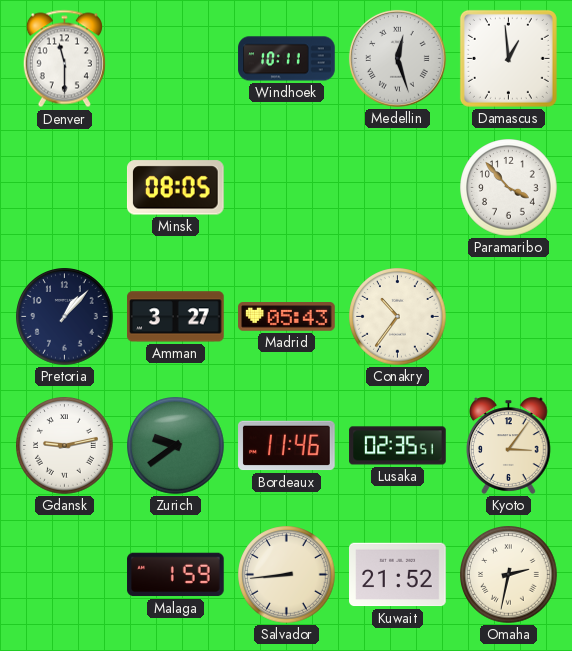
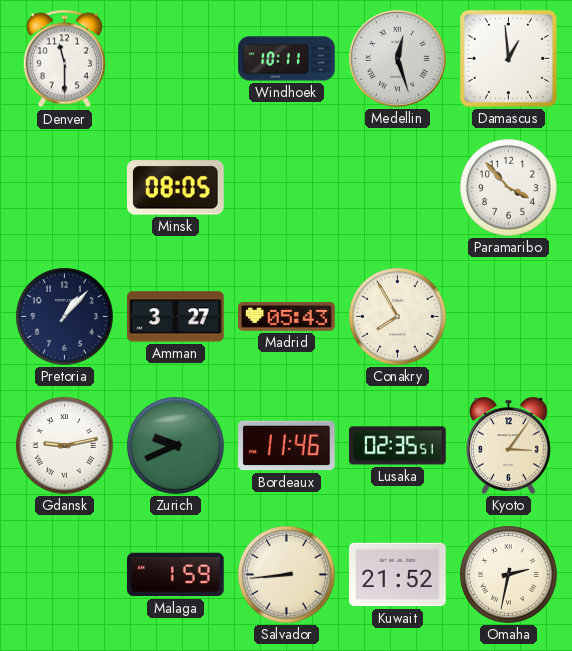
Conakry: 10:36 -> 7:55
Zurich: 9:39 -> 9:41
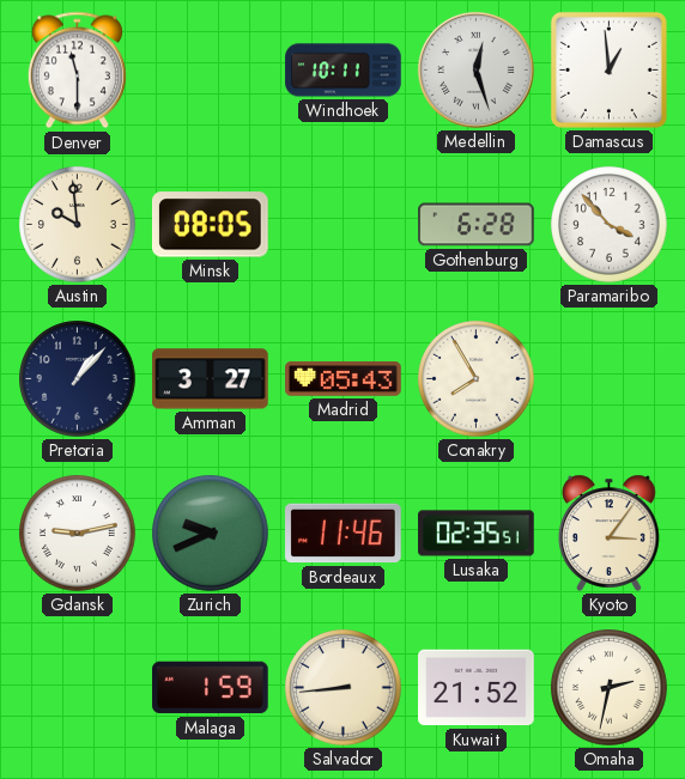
Austin: none -> 9:59
Gothenburg: none -> 6:28
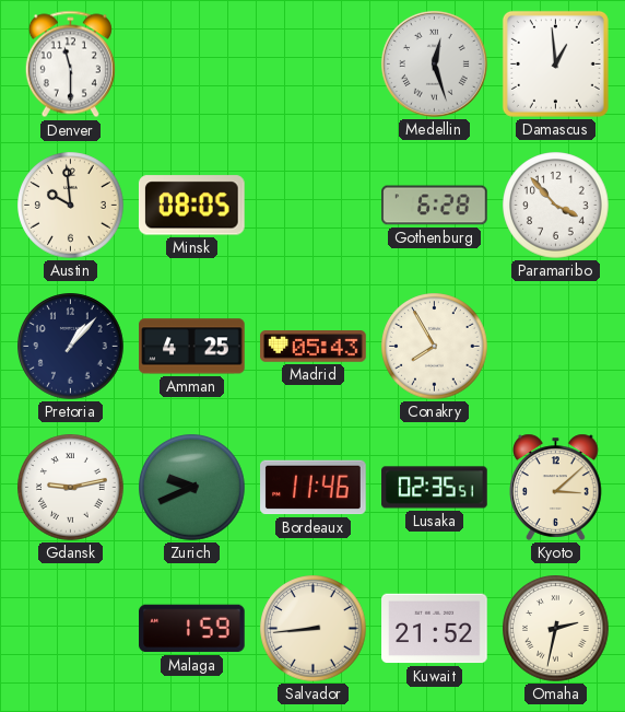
Windhoek: 10:11 -> none
Amman: 3:27 -> 4:25
Kyoto: 3:06 -> 3:08
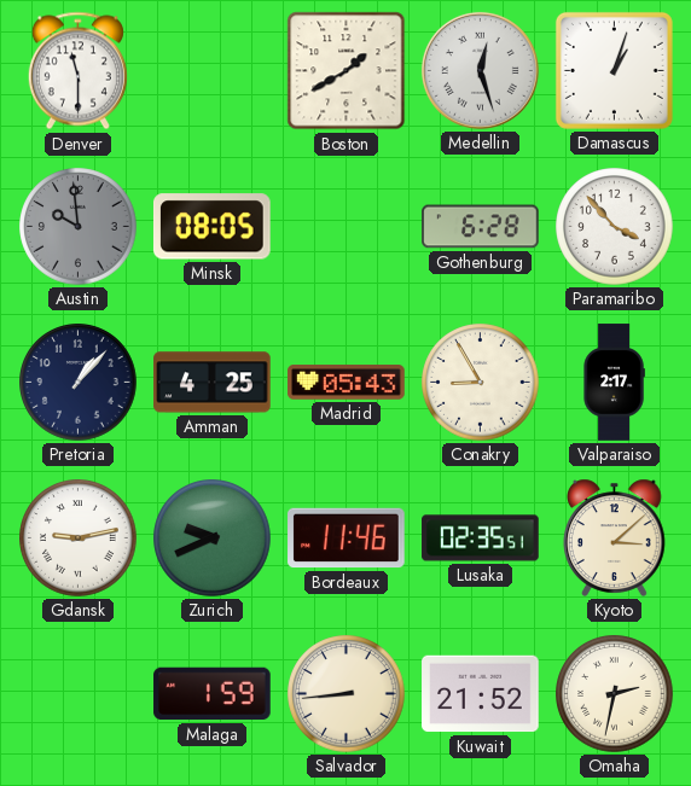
Boston: none -> 1:40
Damascus: 12:59 -> 1:03
Austin dial: cream -> grey
Conakry: 7:55 -> 8:55
Valparaiso: none -> 2:17
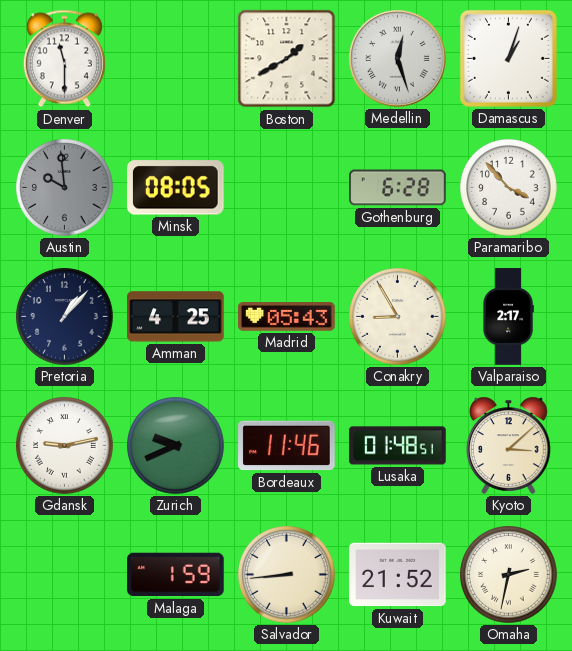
Lusaka: 02:35 -> 01:48
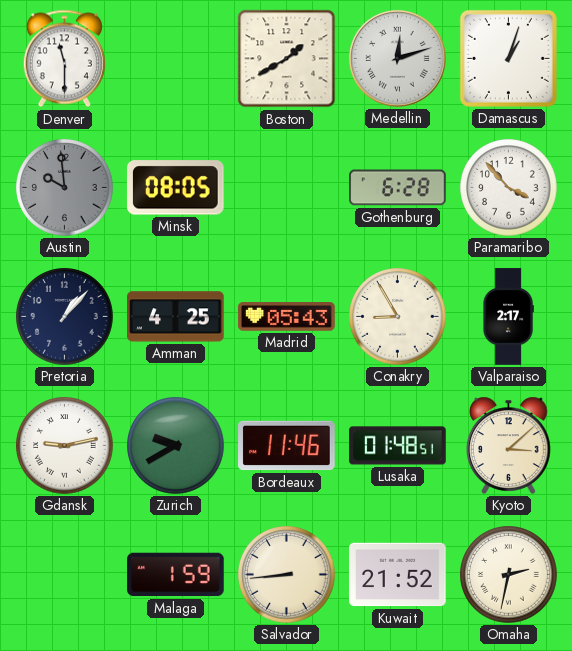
Medellin: 12:27 -> 12:12
Zurich: 9:41 -> 9:40
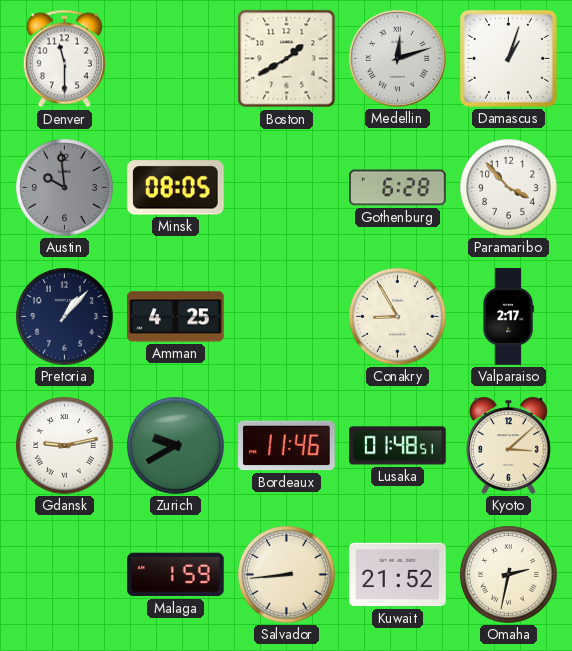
Madrid: 05:43 -> none
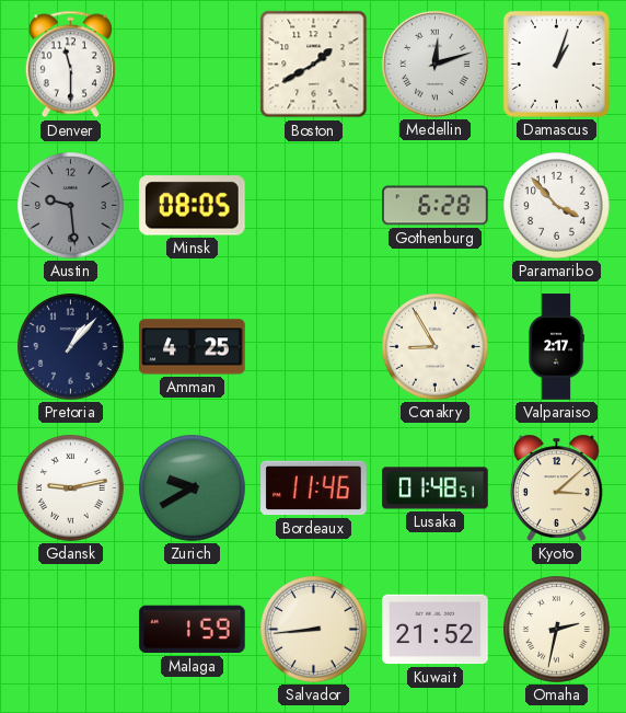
Austin: 9:59 -> 9:29
